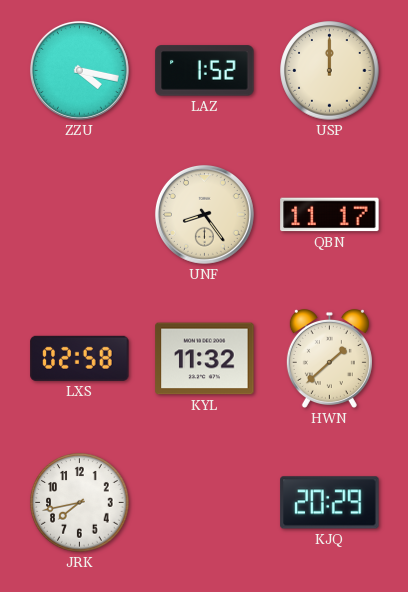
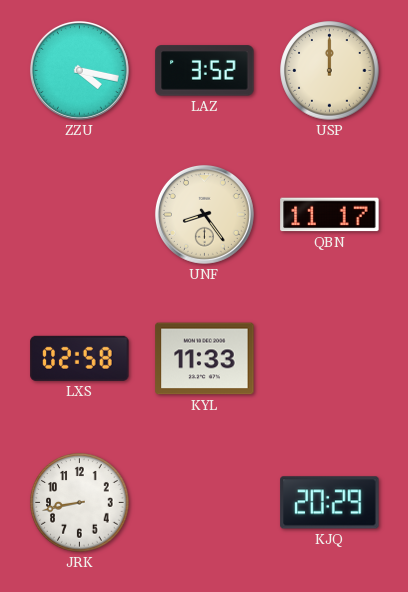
LAZ: 1:52 -> 3:52
KYL: 11:32 -> 11:33
HWN: 1:38 -> none
JRK: 7:43 -> 8:43
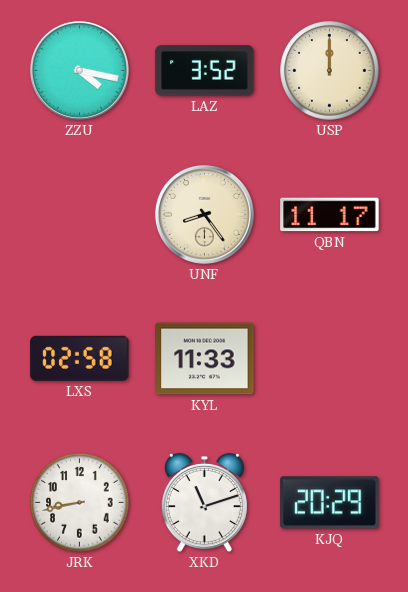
XKD: none -> 11:12
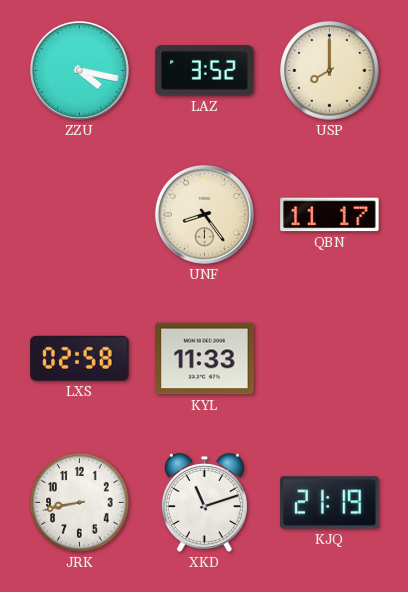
USP: 12:00 -> 8:00
KJQ: 20:29 -> 21:19
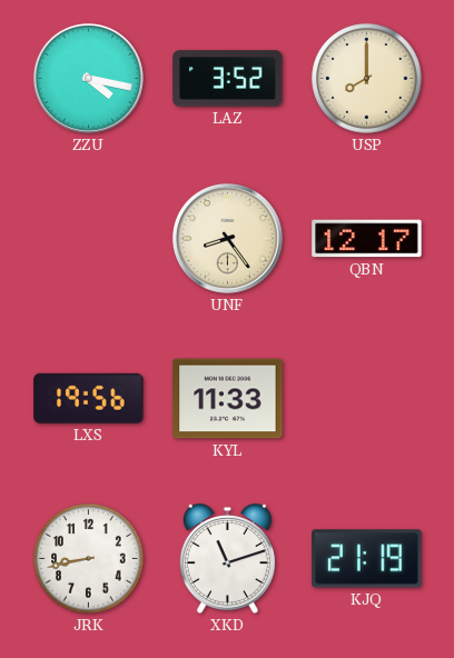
QBN: 11:17 -> 12:17
LXS: 02:58 -> 19:56
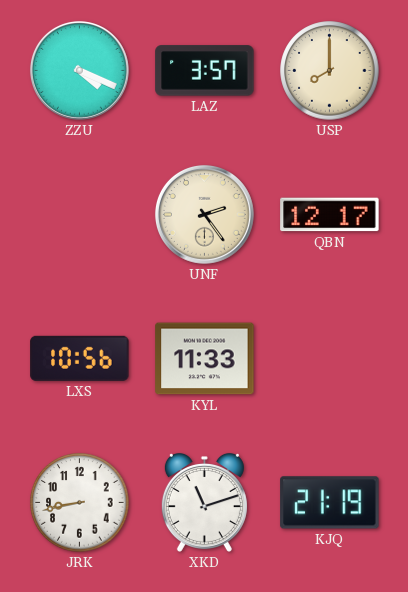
ZZU: 4:17 -> 4:19
LAZ: 3:52 -> 3:57
UNF: 8:24 -> 2:24
LXS: 19:56 -> 10:56
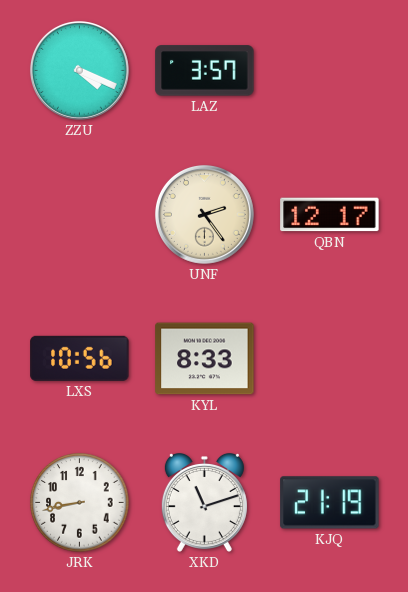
USP: 8:00 -> none
KYL: 11:33 -> 8:33
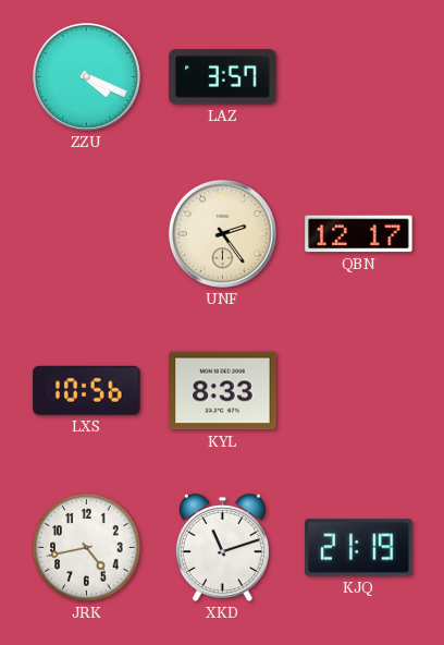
JRK: 8:43 -> 4:43
